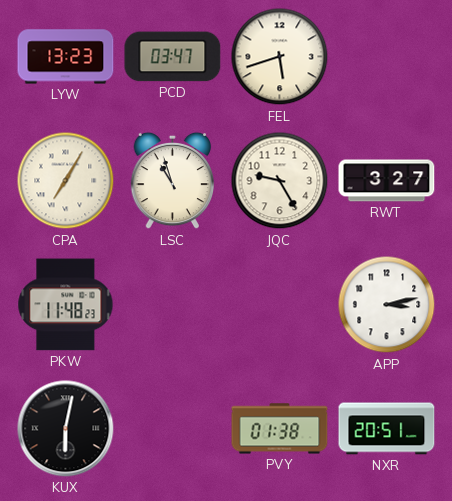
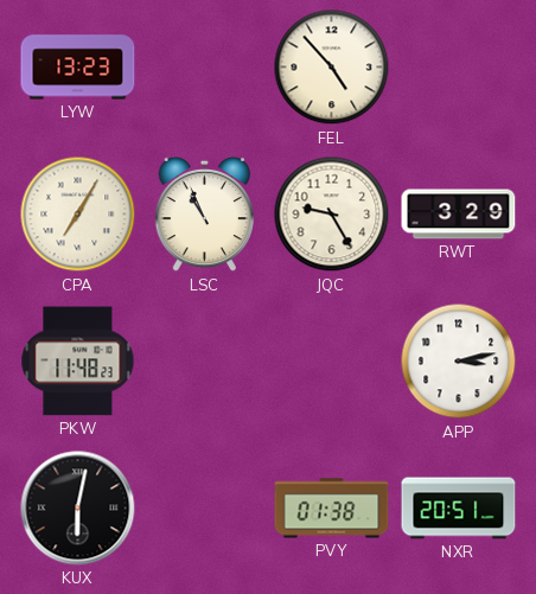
PCD: 03:47 -> none
FEL: 5:42 -> 4:53
LSC: 10:57 -> 10:56
RWT: 3:27 -> 3:29
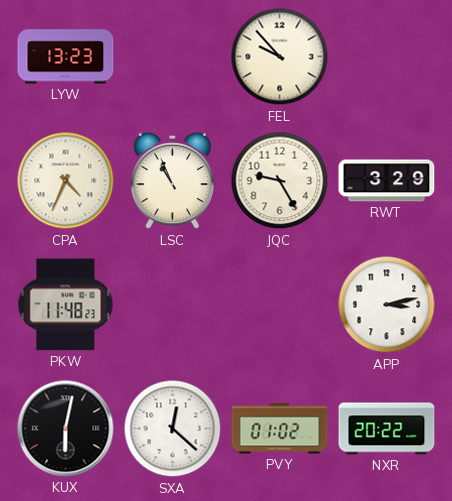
FEL: 4:53 -> 9:53
CPA: 7:05 -> 4:34
SXA: none -> 12:22
PVY: 01:38 -> 01:02
NXR: 20:51 -> 20:22
